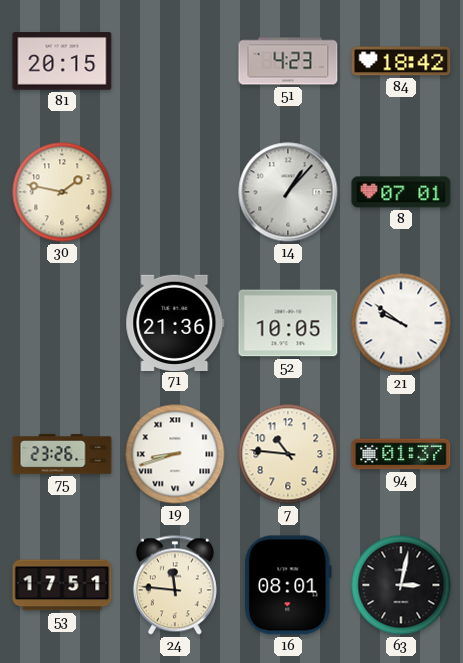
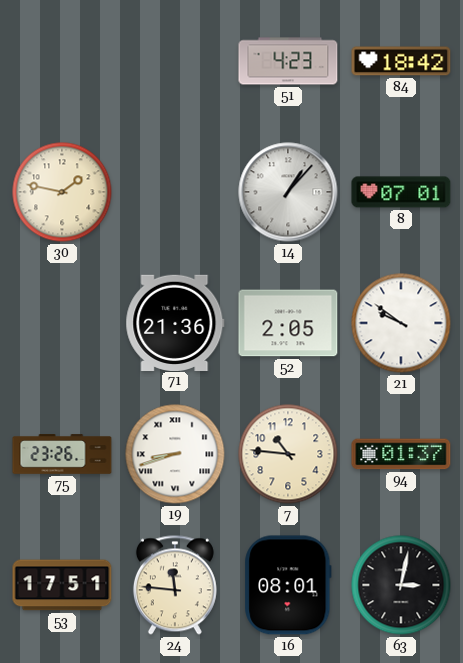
81: 20:15 -> none
52: 10:05 -> 2:05
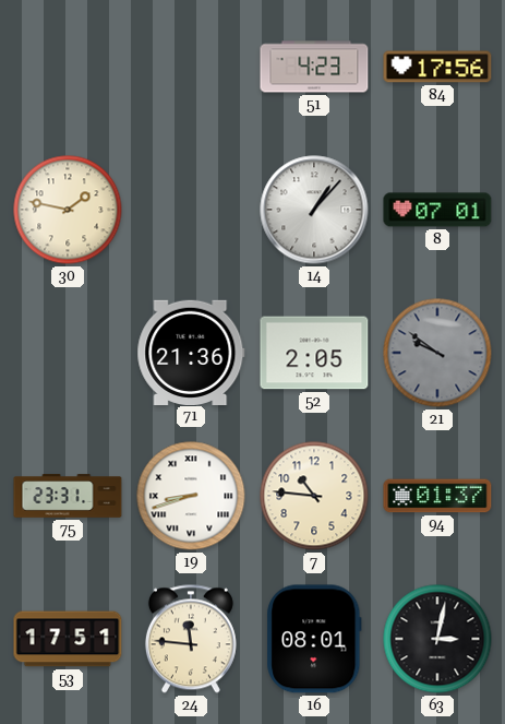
84: 18:42 -> 17:56
21 dial: white -> grey
75: 23:26 -> 23:31
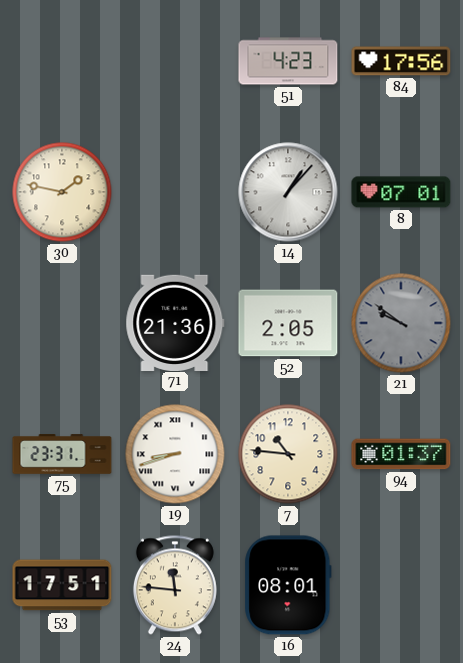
63: 3:02 -> none
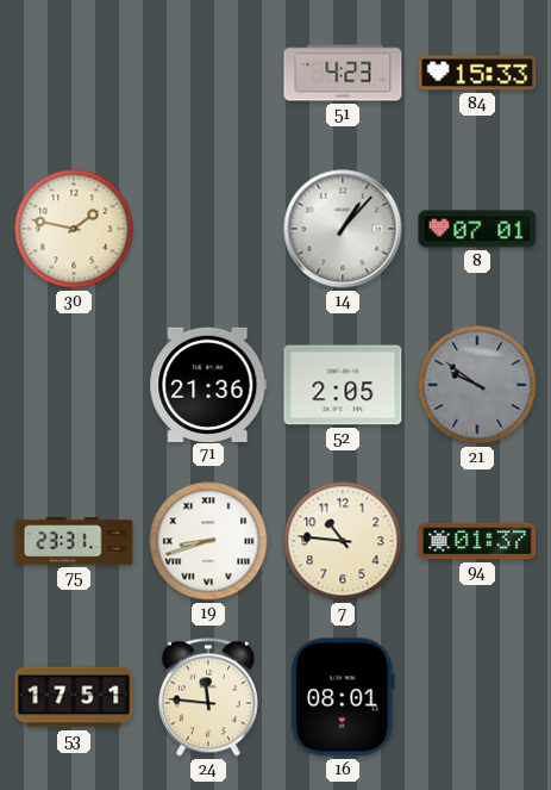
84: 17:56 -> 15:33
